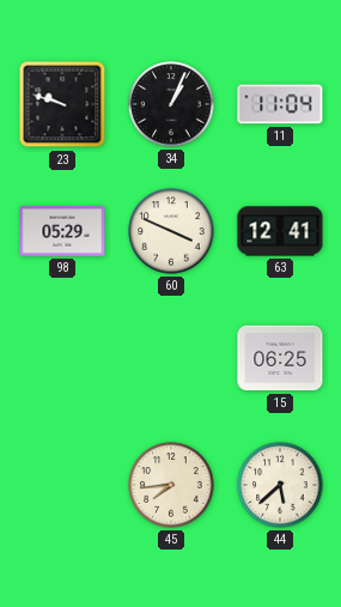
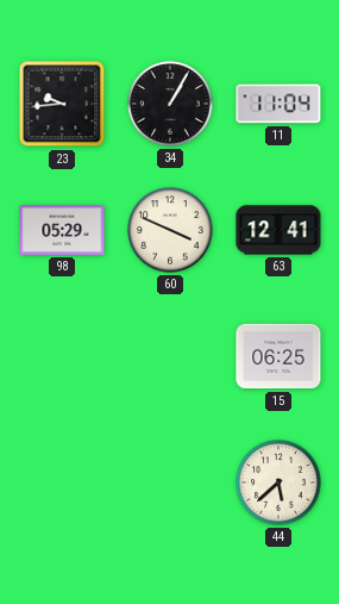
23: 9:48 -> 9:44
34: 1:04 -> 1:05
45: 7:44 -> none
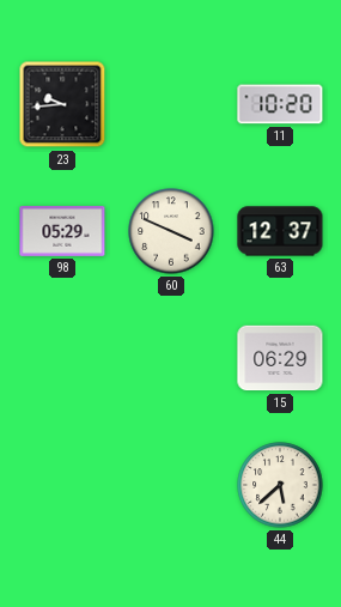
34: 1:05 -> none
11: 11:04 -> 10:20
63: 12:41 -> 12:37
15: 06:25 -> 06:29
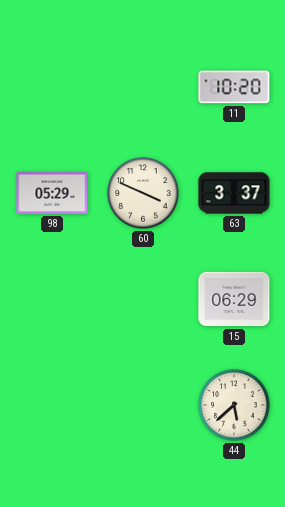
23: 9:44 -> none
63: 12:37 -> 3:37
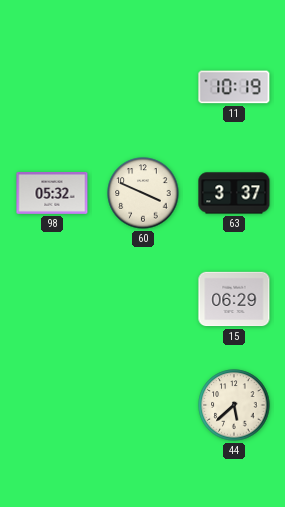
11: 10:20 -> 10:19
98: 05:29 -> 05:32
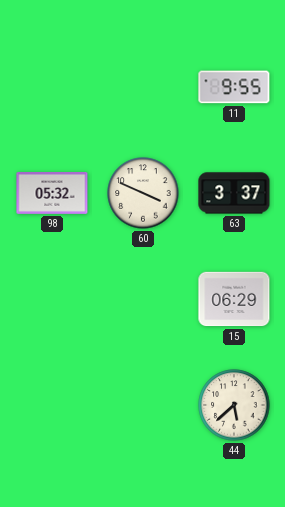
11: 10:19 -> 9:55
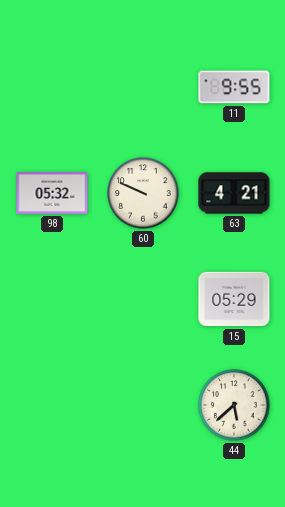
60: 3:49 -> 9:49
63: 3:37 -> 4:21
15: 06:29 -> 05:29
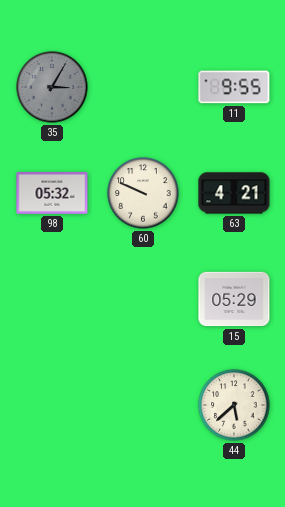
35: none -> 3:05
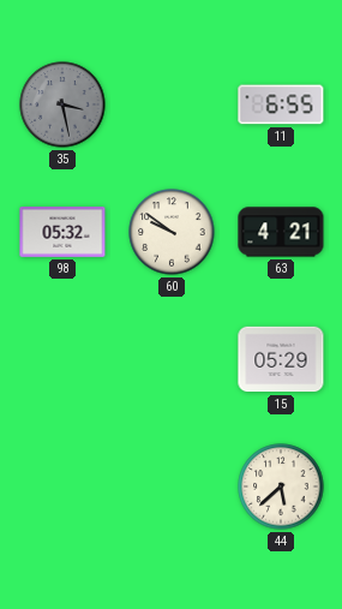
35: 3:05 -> 3:28
11: 9:55 -> 6:55
60: 9:49 -> 9:51
